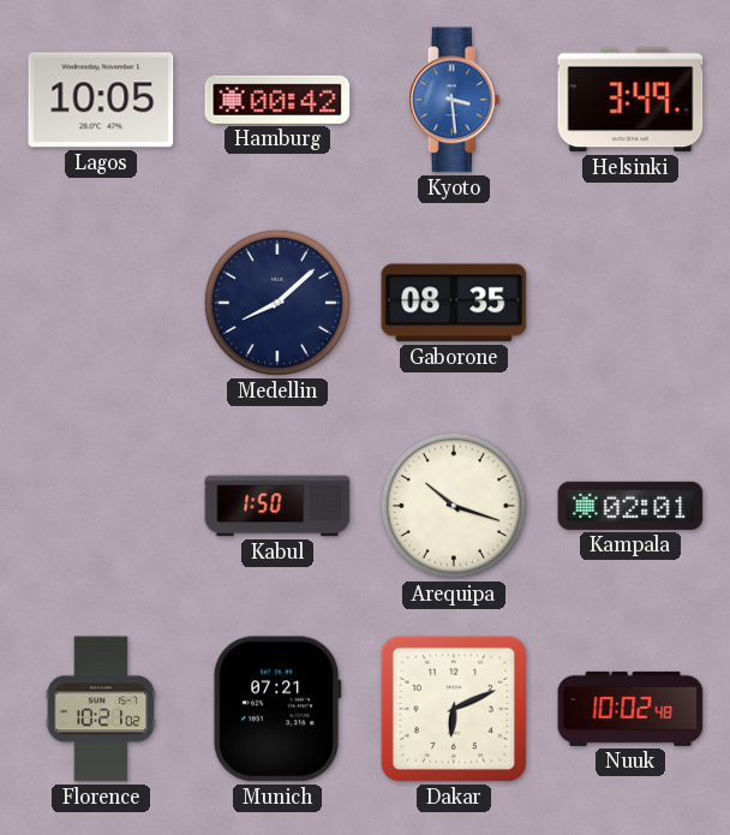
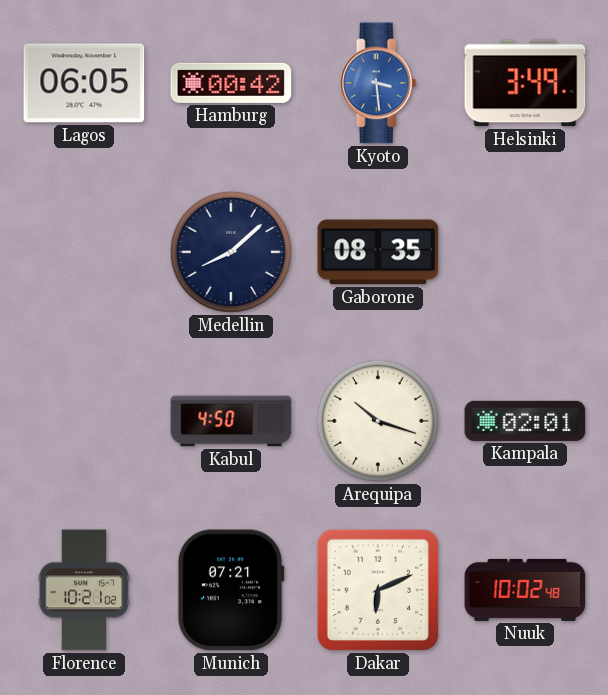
Lagos: 10:05 -> 06:05
Kabul: 1:50 -> 4:50
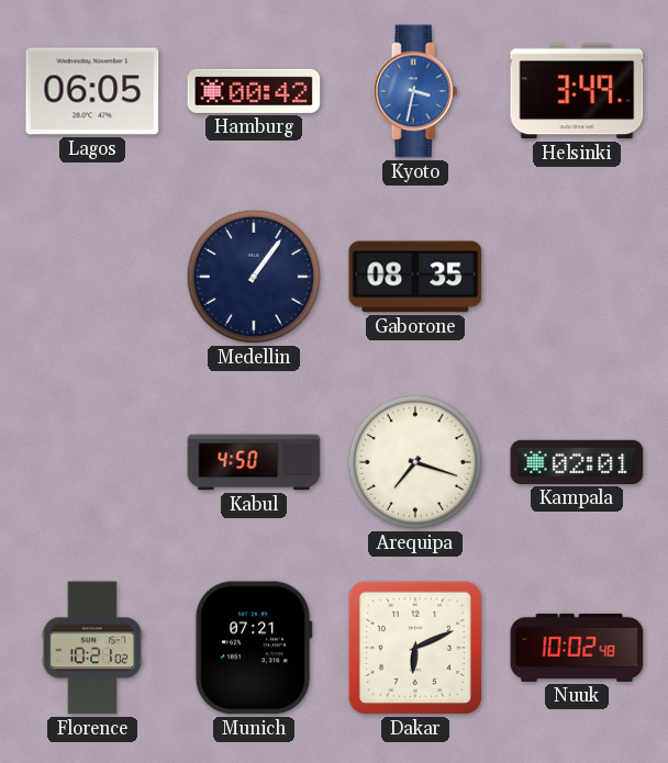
Kyoto: 3:29 -> 3:32
Medellin: 8:08 -> 1:06
Arequipa: 10:18 -> 7:18
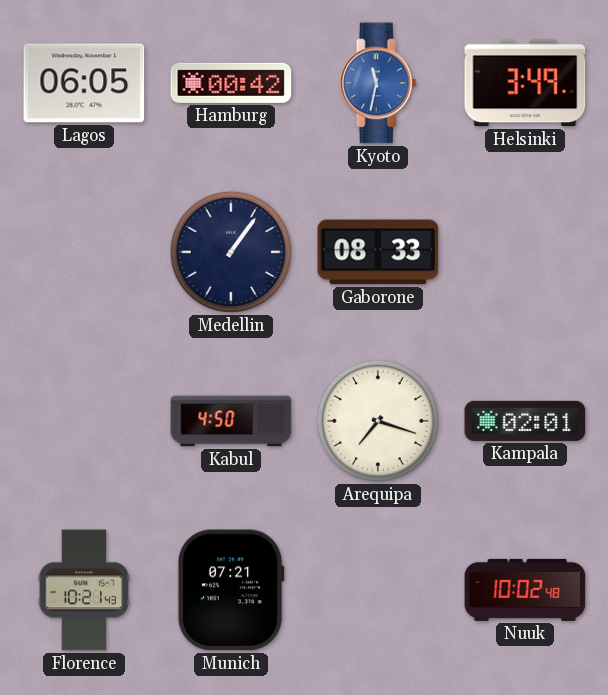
Kyoto: 3:32 -> 11:32
Gaborone: 08:35 -> 08:33
Florence: 10:21:02 -> 10:21:43
Dakar: 6:11 -> none
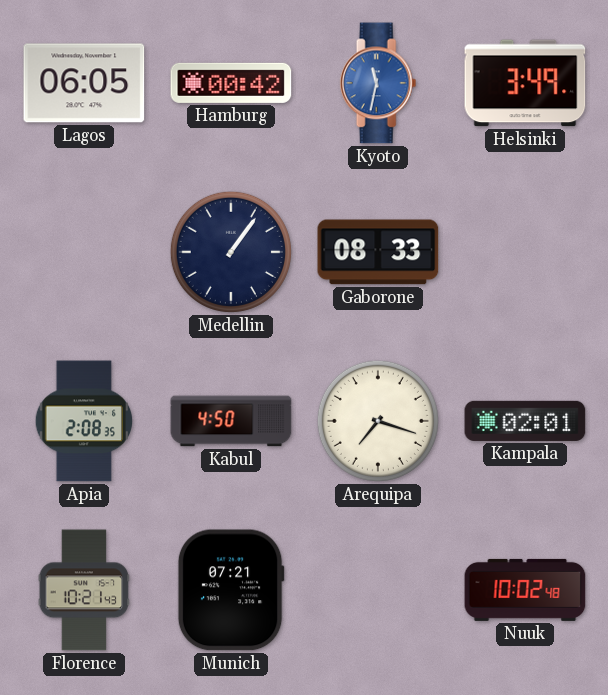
Apia: none -> 2:08
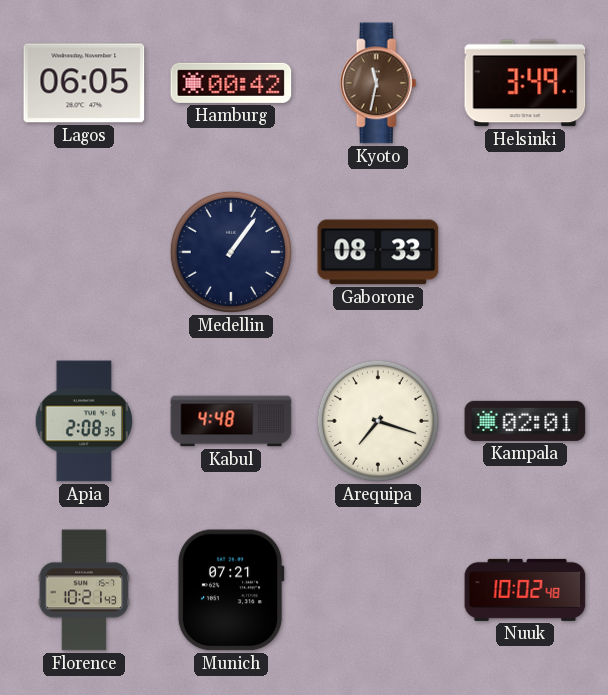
Kyoto dial: blue -> brown
Kabul: 4:50 -> 4:48
